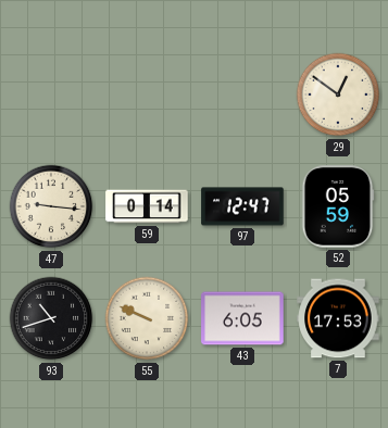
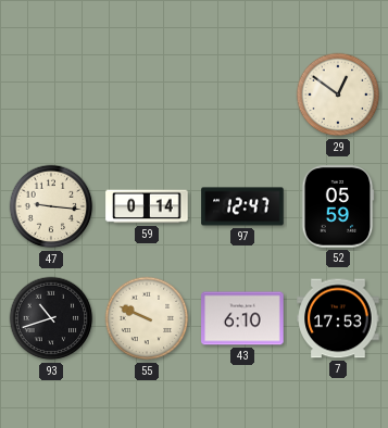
43: 6:05 -> 6:10
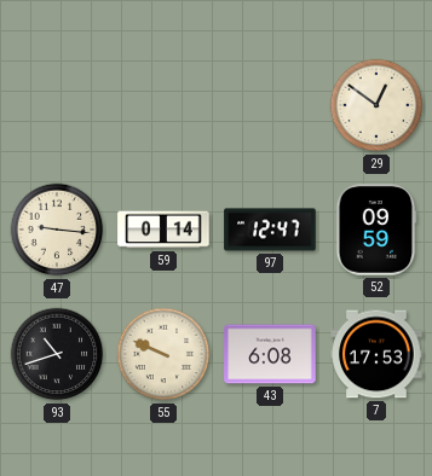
52: 05:59 -> 09:59
43: 6:10 -> 6:08
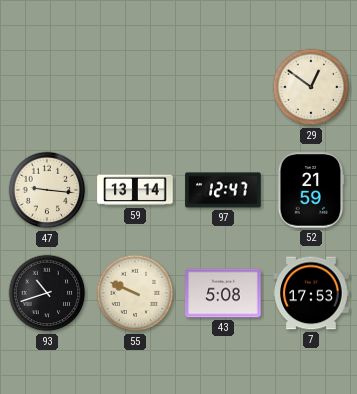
59: 0:14 -> 13:14
52: 09:59 -> 21:59
43: 6:08 -> 5:08
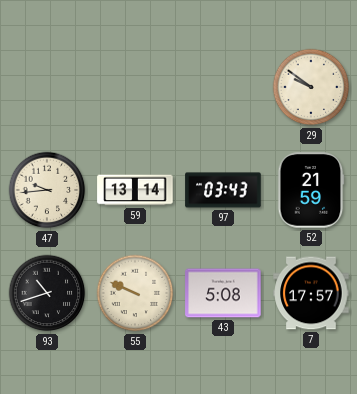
29: 12:51 -> 9:51
47: 9:16 -> 9:44
97: 12:47 -> 03:43
7: 17:53 -> 17:57
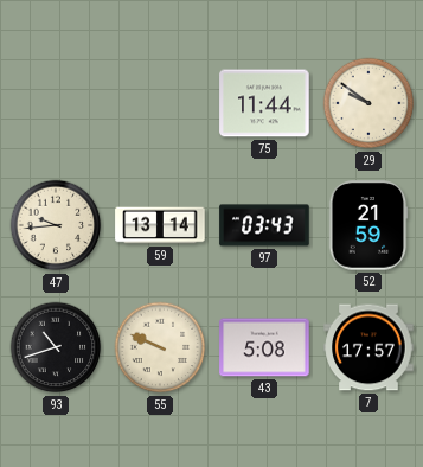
75: none -> 11:44
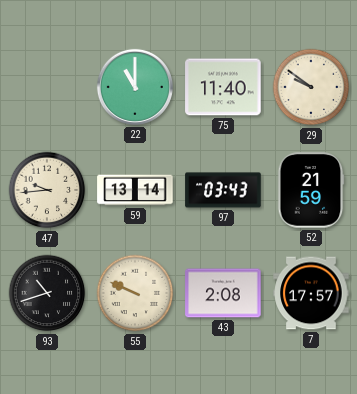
22: none -> 11:00
75: 11:44 -> 11:40
43: 5:08 -> 2:08
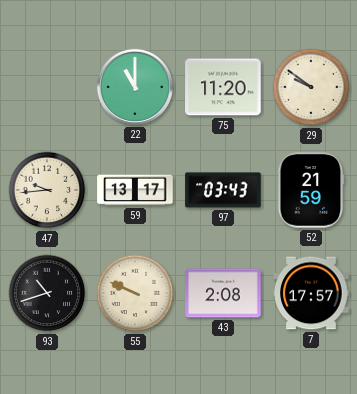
75: 11:40 -> 11:20
59: 13:14 -> 13:17
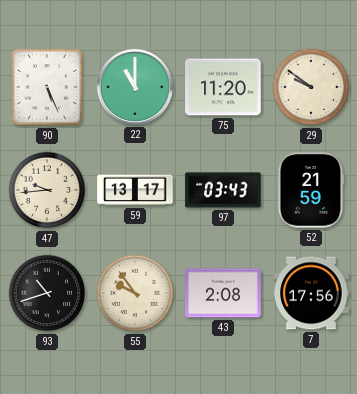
90: none -> 5:26
55: 9:49 -> 9:54
7: 17:57 -> 17:56
